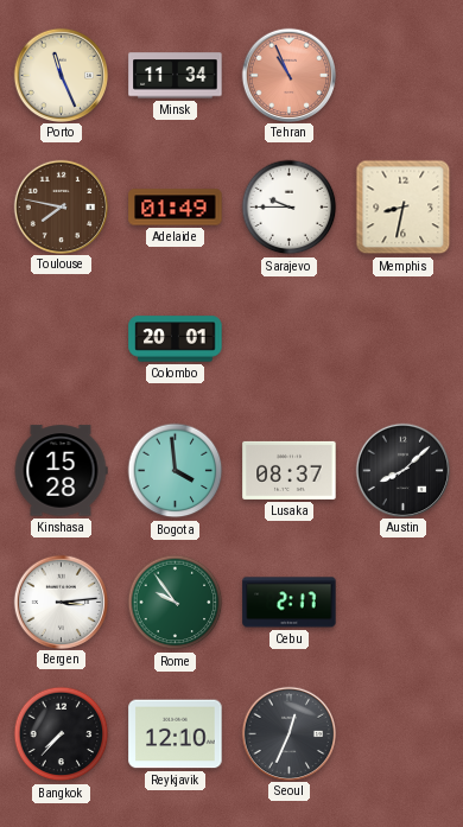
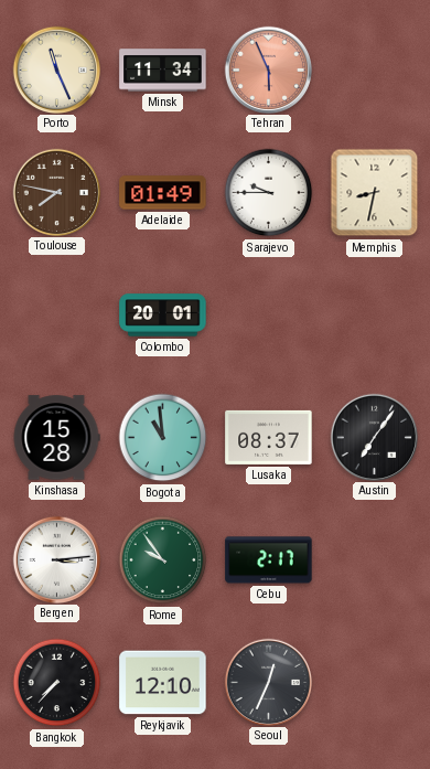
Tehran: 10:56 -> 5:56
Bogota: 3:59 -> 10:59
Austin: 8:08 -> 7:06
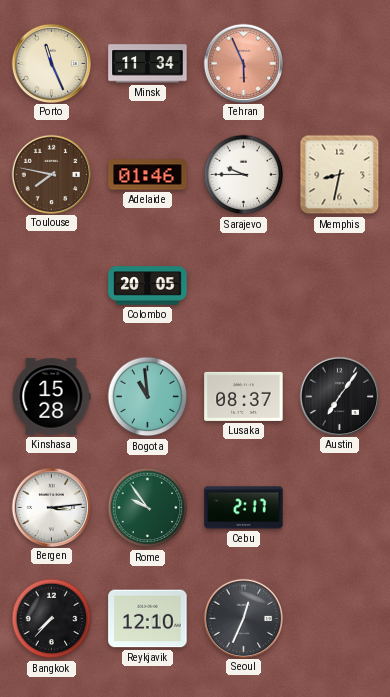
Adelaide: 01:49 -> 01:46
Colombo: 20:01 -> 20:05
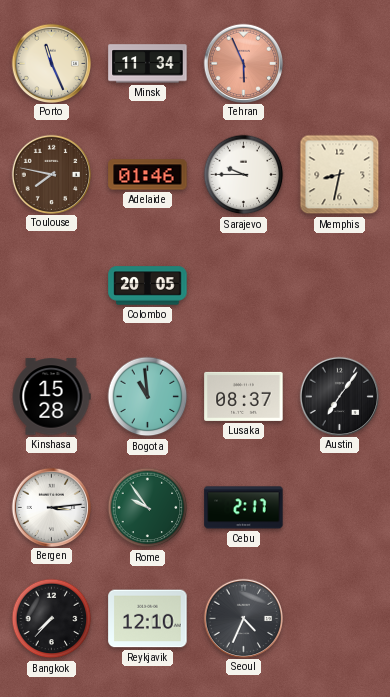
Seoul: 12:34 -> 4:34
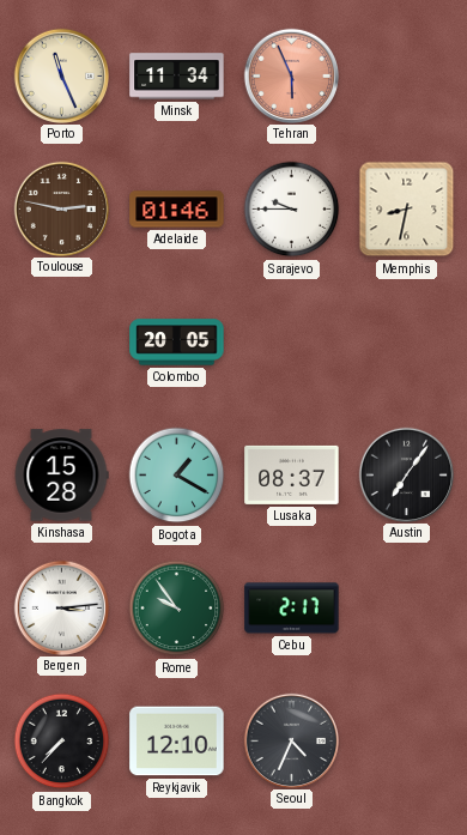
Toulouse: 7:47 -> 2:47
Bogota: 10:59 -> 1:20
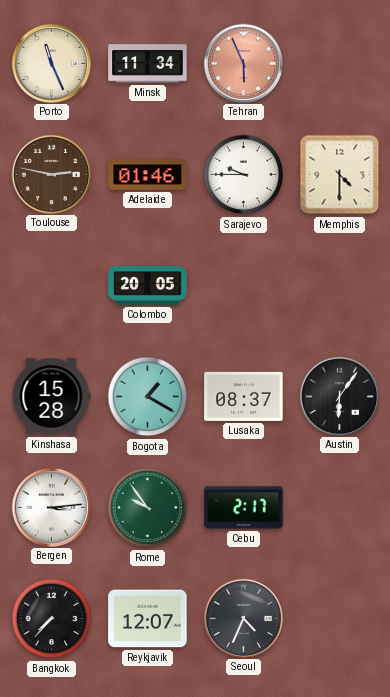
Memphis: 8:32 -> 4:30
Austin: 7:06 -> 6:06
Reykjavik: 12:10 -> 12:07
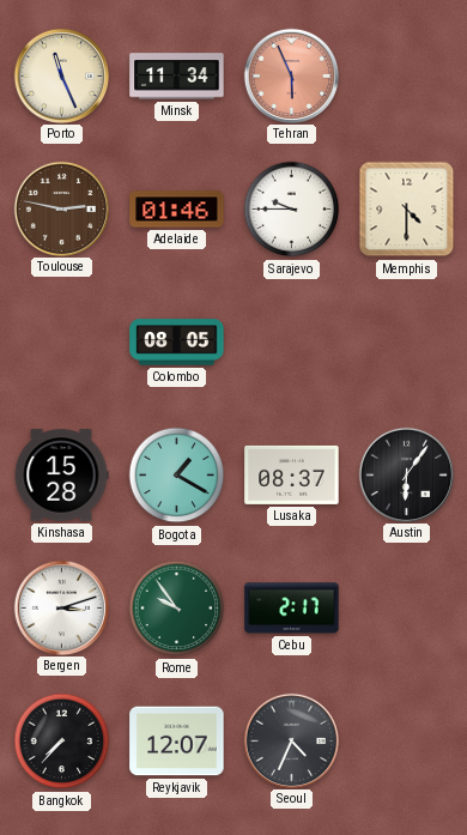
Colombo: 20:05 -> 08:05
Bergen: 3:14 -> 3:12
